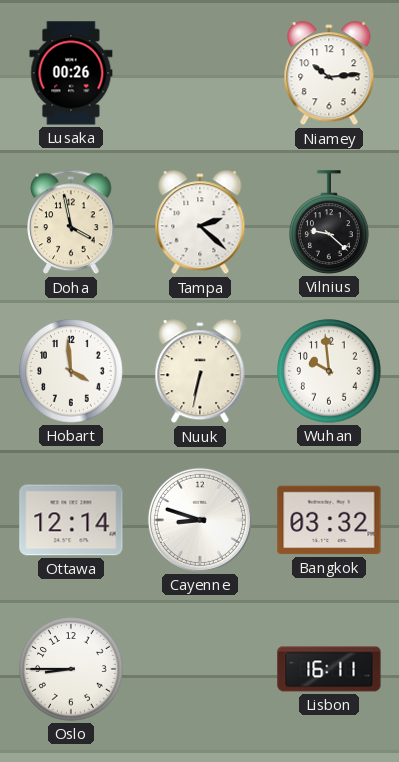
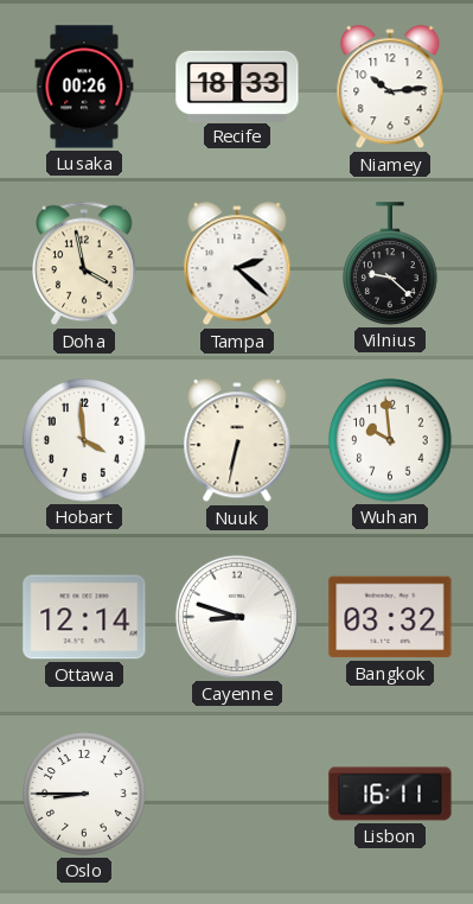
Recife: none -> 18:33
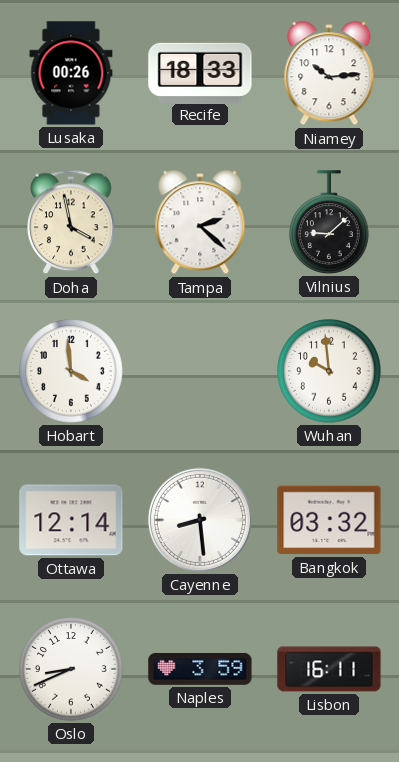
Vilnius: 9:22 -> 9:08
Nuuk: 6:32 -> none
Cayenne: 8:48 -> 8:29
Oslo: 8:45 -> 8:41
Naples: none -> 3:59
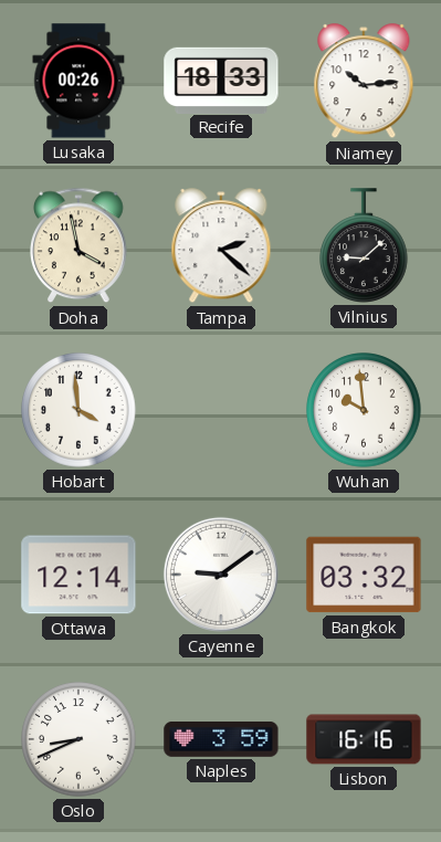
Cayenne: 8:29 -> 9:09
Lisbon: 16:11 -> 16:16
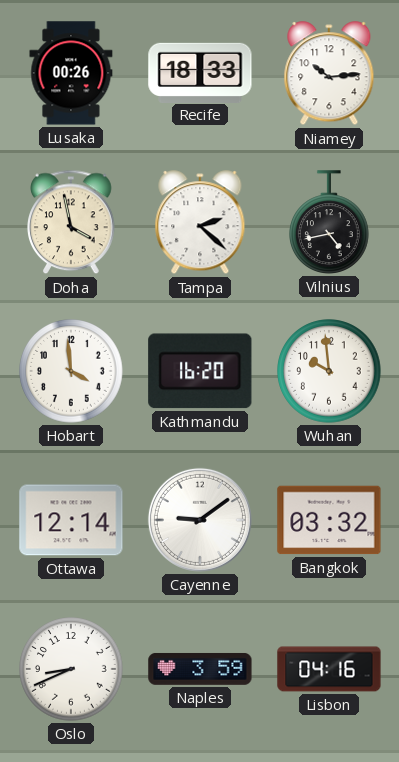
Vilnius: 9:08 -> 4:43
Kathmandu: none -> 16:20
Lisbon: 16:16 -> 04:16
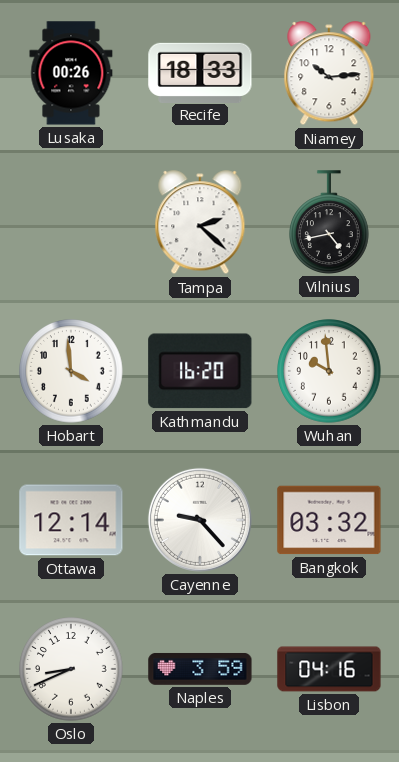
Doha: 3:58 -> none
Cayenne: 9:09 -> 9:23
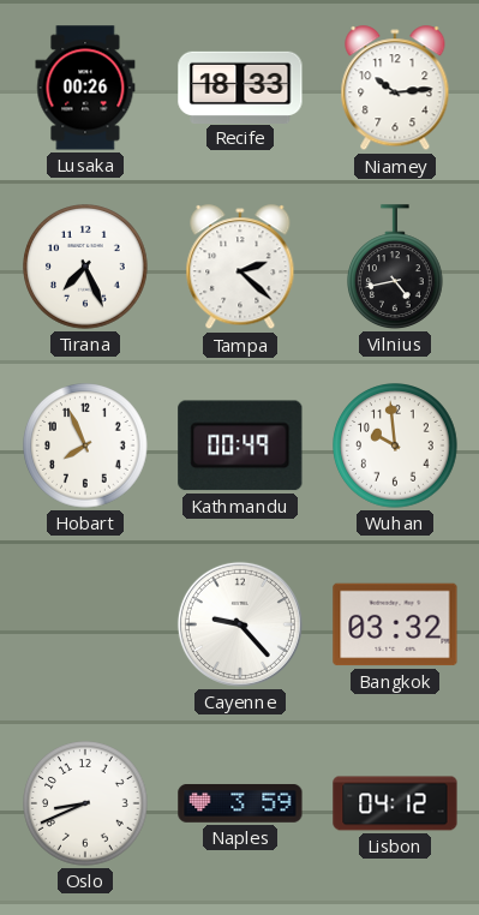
Tirana: none -> 7:26
Hobart: 3:59 -> 7:56
Kathmandu: 16:20 -> 00:49
Ottawa: 12:14 -> none
Lisbon: 04:16 -> 04:12
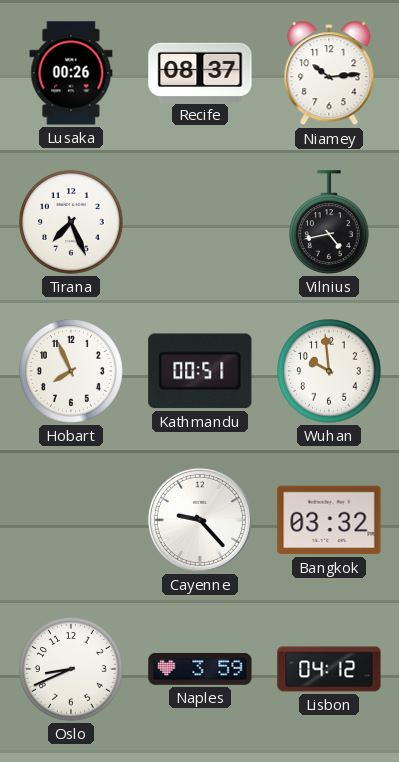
Recife: 18:33 -> 08:37
Tampa: 2:22 -> none
Kathmandu: 00:49 -> 00:51
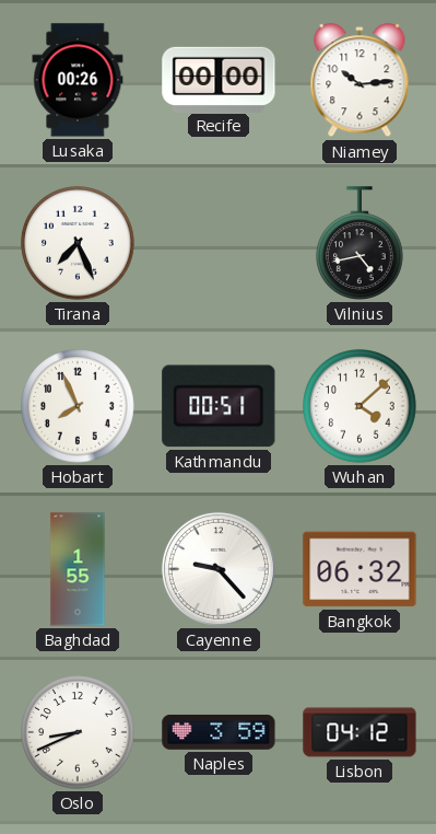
Recife: 08:37 -> 00:00
Wuhan: 9:59 -> 4:08
Baghdad: none -> 1:55
Bangkok: 03:32 -> 06:32
